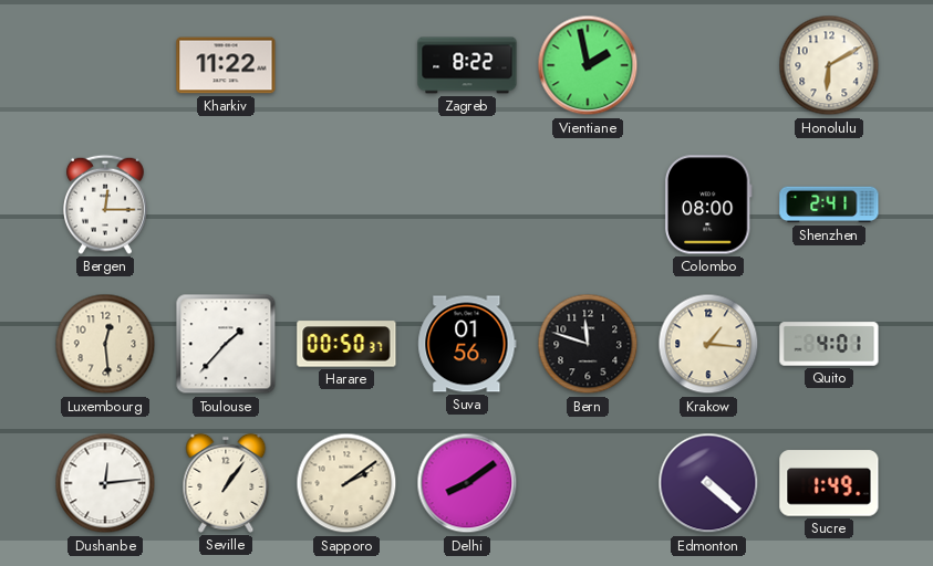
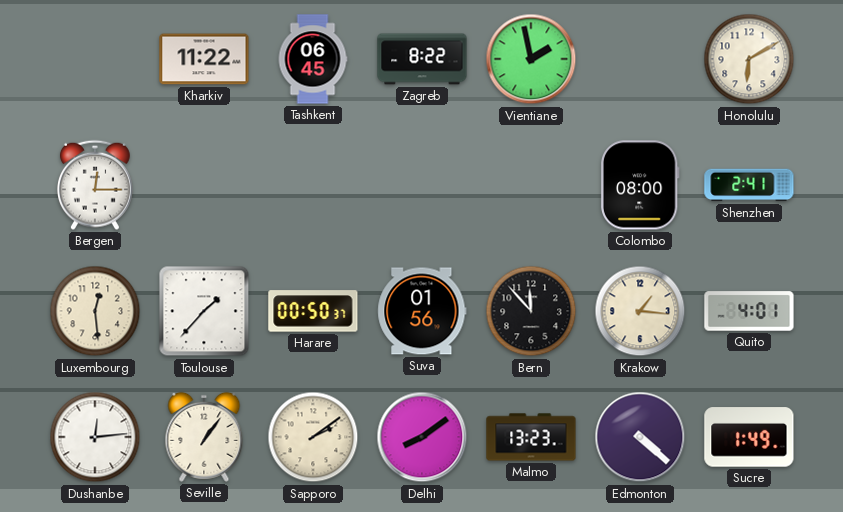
Tashkent: none -> 06:45
Bern: 11:48 -> 11:53
Malmo: none -> 13:23
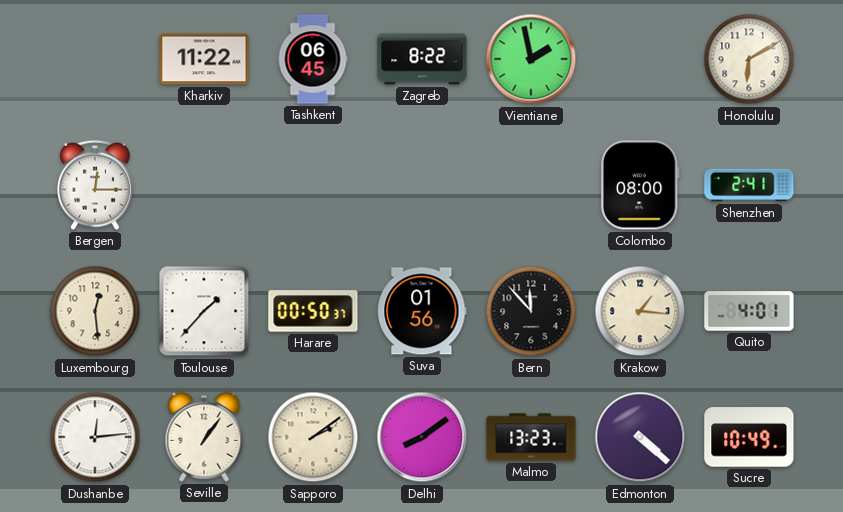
Sucre: 1:49 -> 10:49
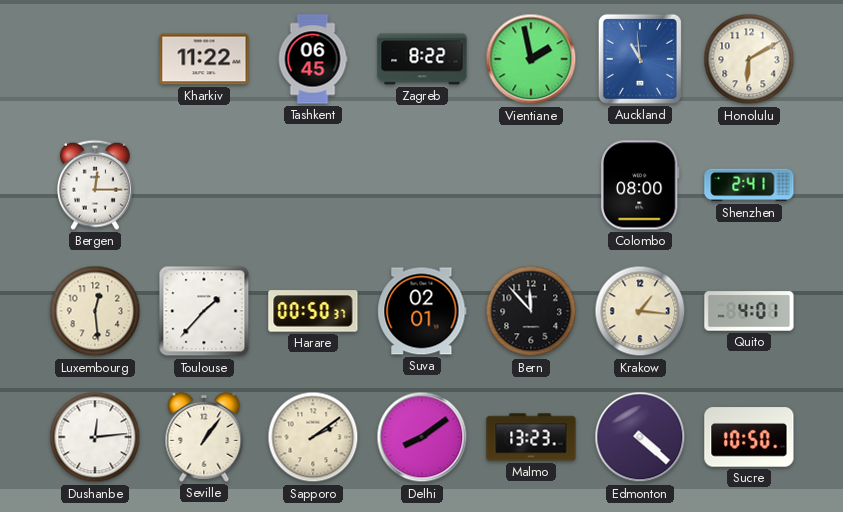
Auckland: none -> 10:59
Suva: 01:56 -> 02:01
Sucre: 10:49 -> 10:50
